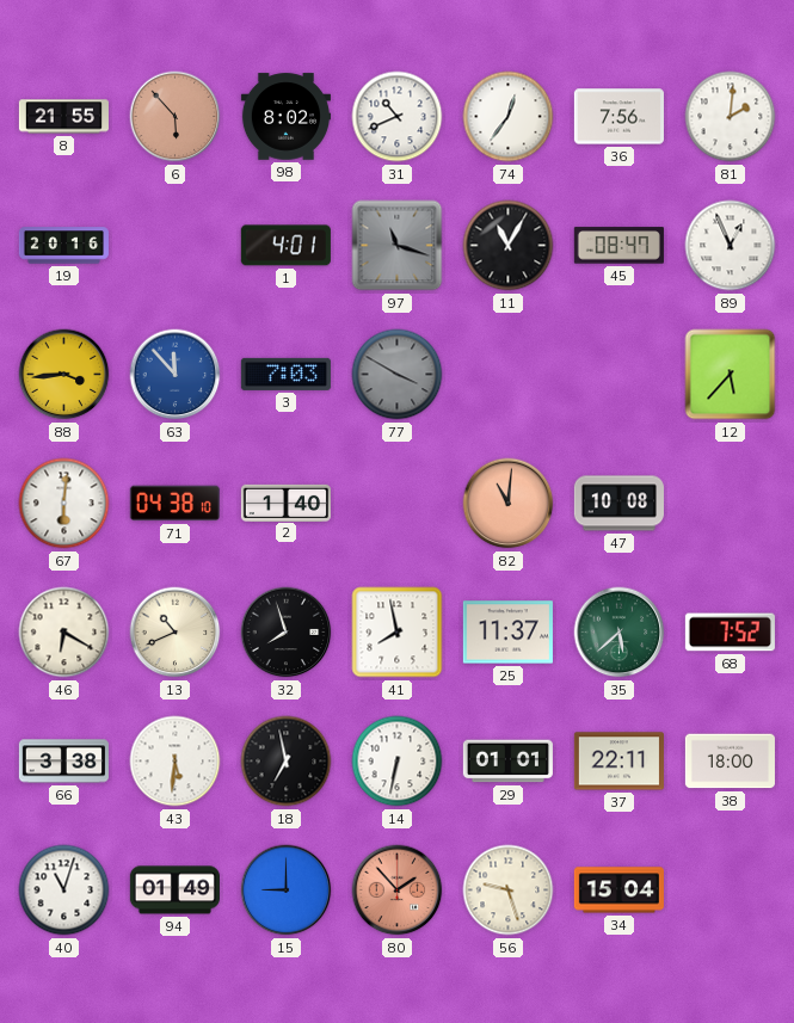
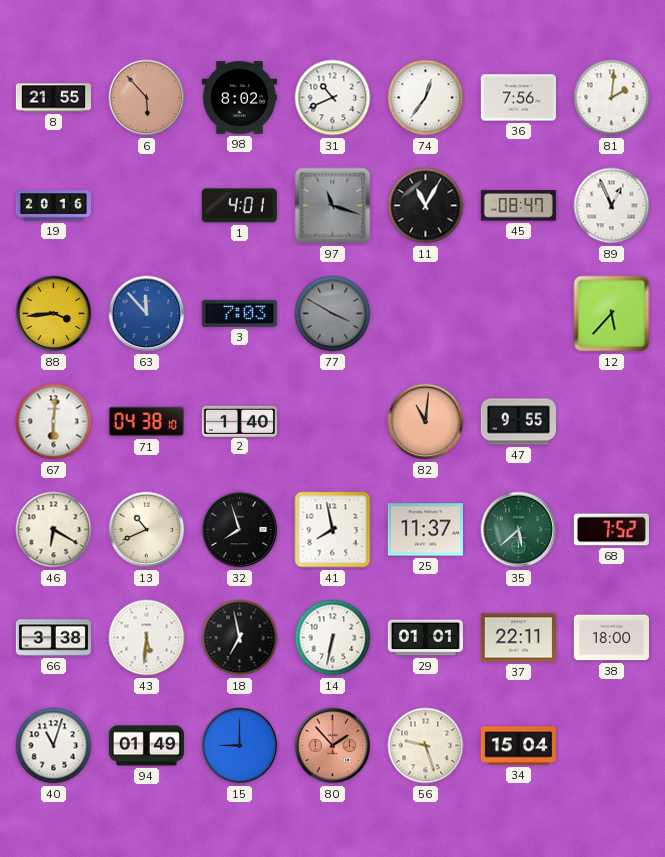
47: 10:08 -> 9:55
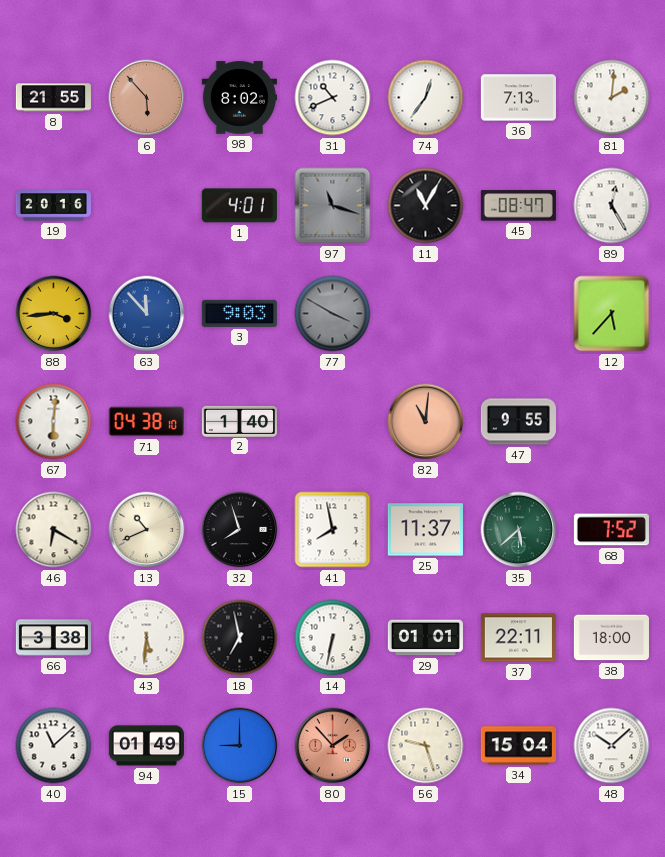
36: 7:56 -> 7:13
89: 12:56 -> 12:25
3: 7:03 -> 9:03
40: 11:03 -> 11:08
48: none -> 10:08
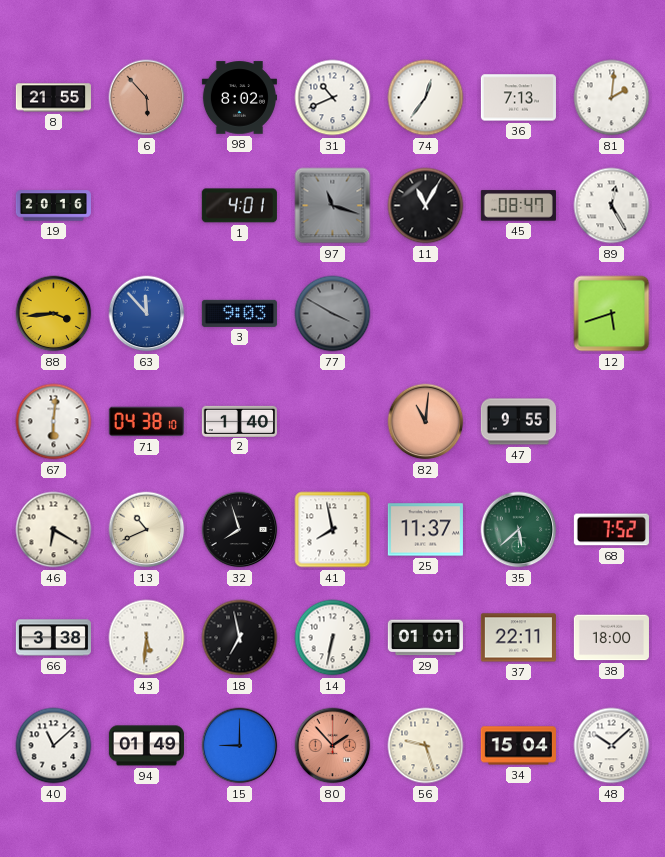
12: 5:37 -> 5:42
